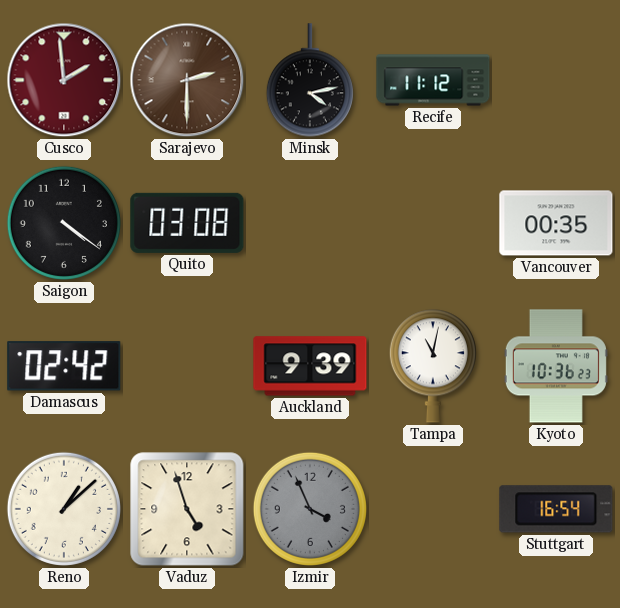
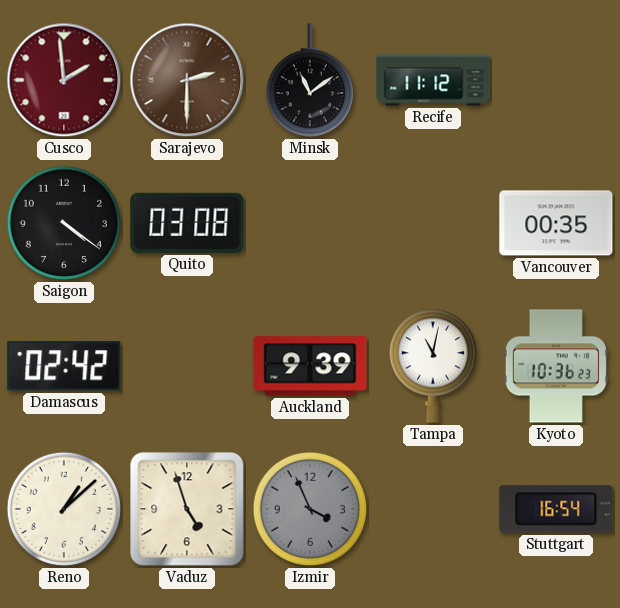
Minsk: 4:13 -> 11:09
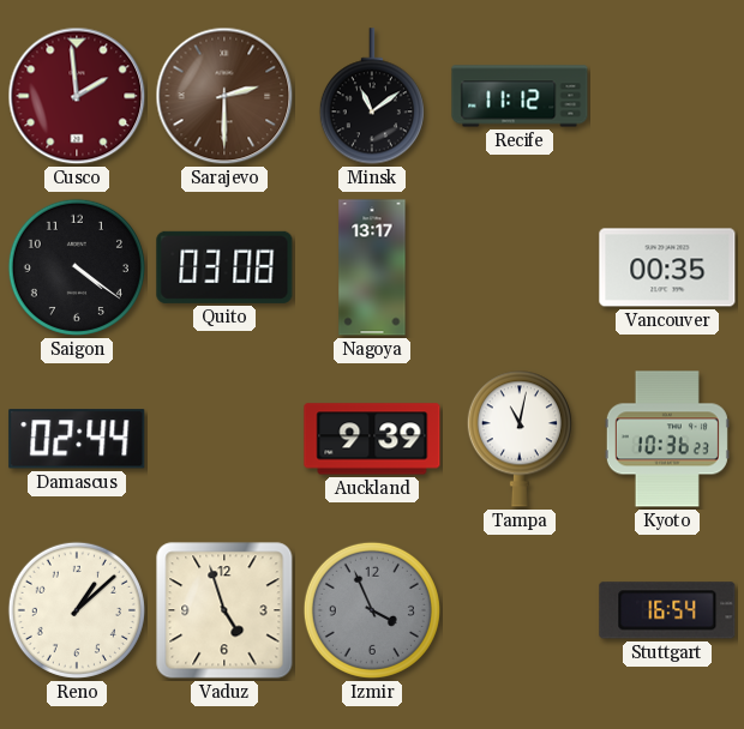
Nagoya: none -> 13:17
Damascus: 02:42 -> 02:44
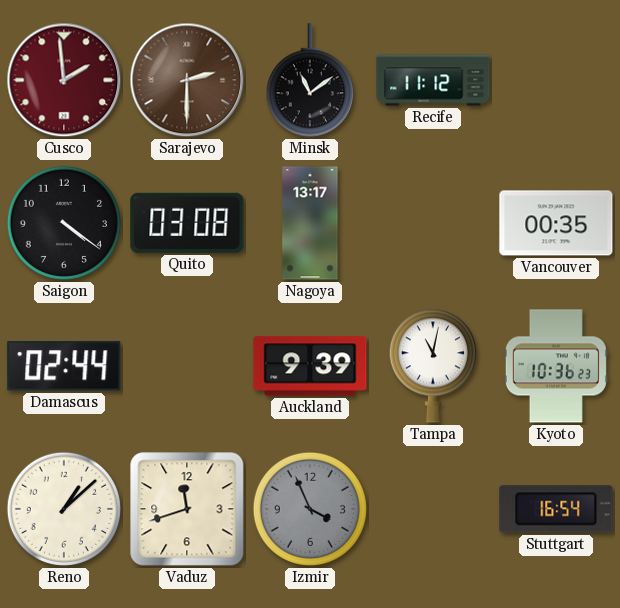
Vaduz: 4:57 -> 11:42
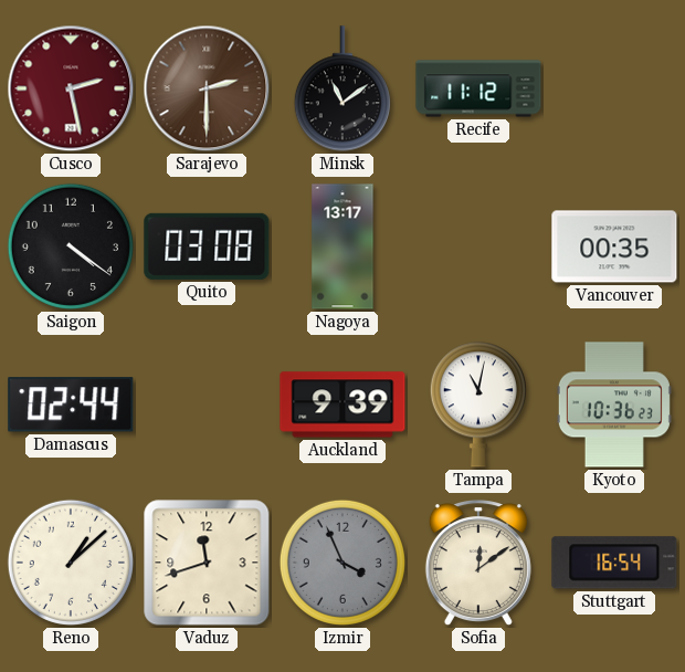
Cusco: 1:59 -> 2:28
Sofia: none -> 12:09
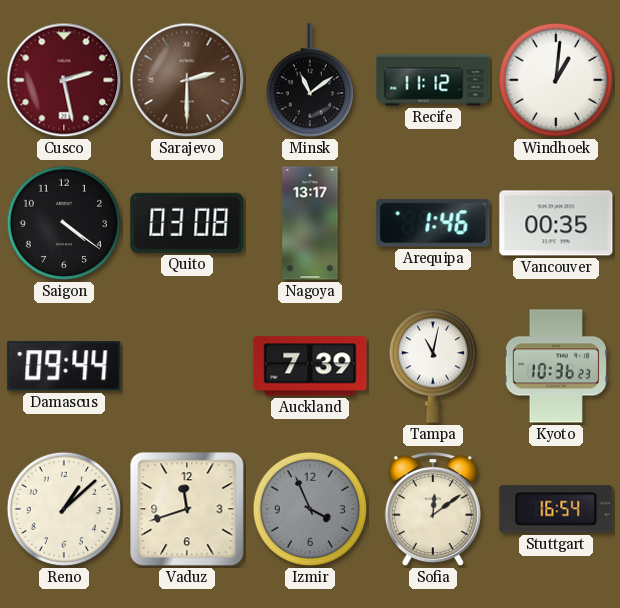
Windhoek: none -> 1:01
Arequipa: none -> 1:46
Damascus: 02:44 -> 09:44
Auckland: 9:39 -> 7:39
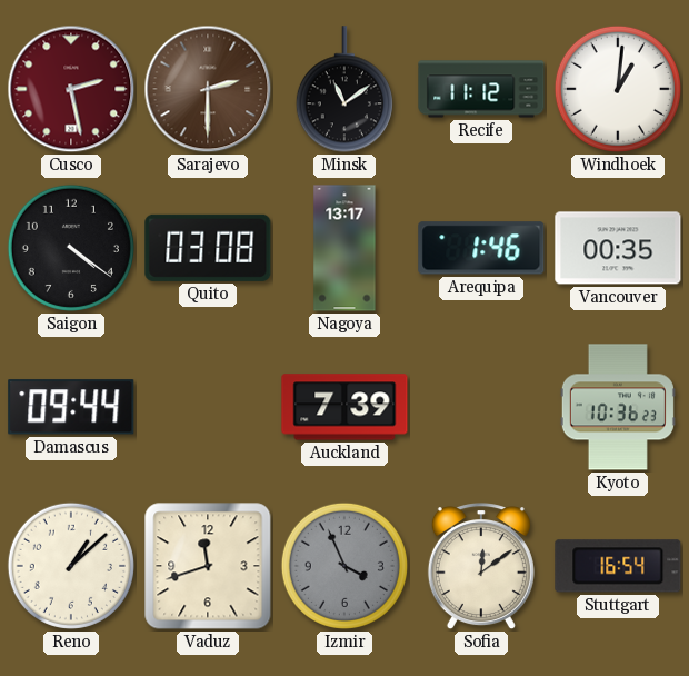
Tampa: 11:02 -> none
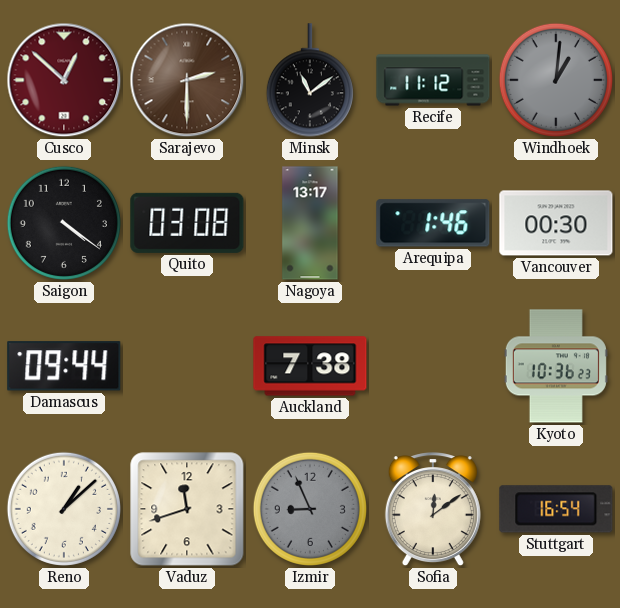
Cusco: 2:28 -> 12:52
Windhoek dial: white -> grey
Vancouver: 00:35 -> 00:30
Auckland: 7:39 -> 7:38
Izmir: 3:56 -> 8:56
